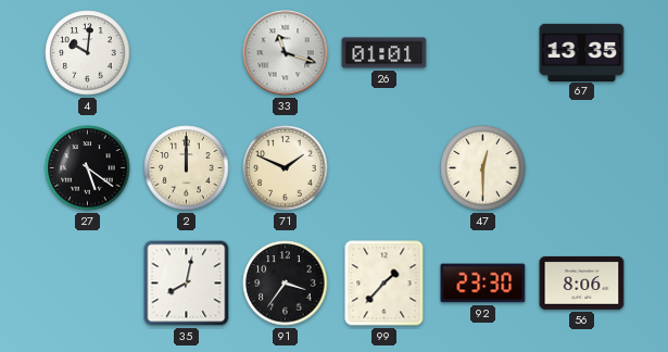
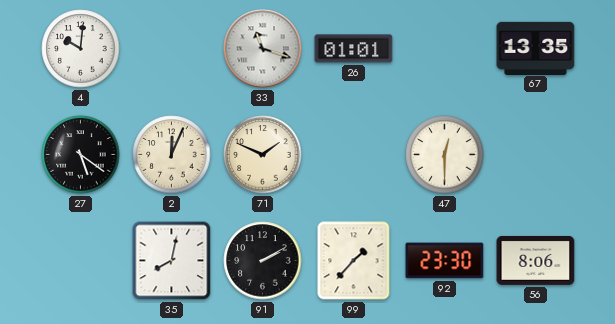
2: 12:00 -> 12:04
91: 3:36 -> 2:10
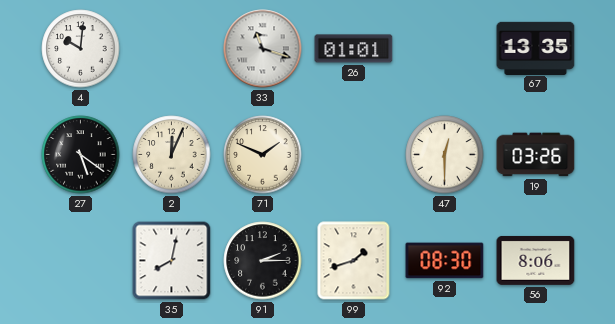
19: none -> 03:26
91: 2:10 -> 2:15
99: 1:37 -> 1:42
92: 23:30 -> 08:30
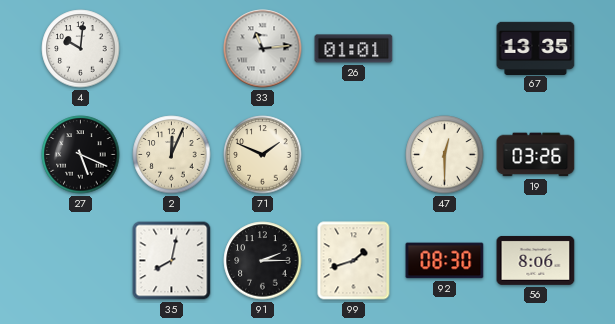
33: 11:18 -> 11:14
27: 5:21 -> 5:19
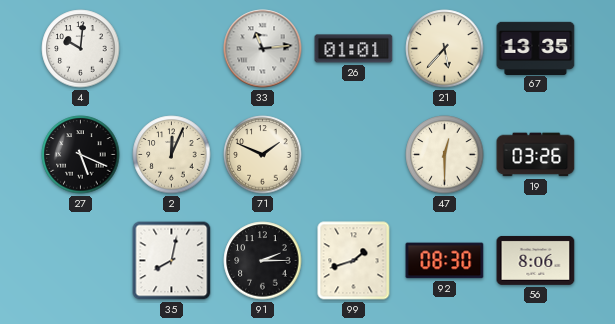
21: none -> 5:37
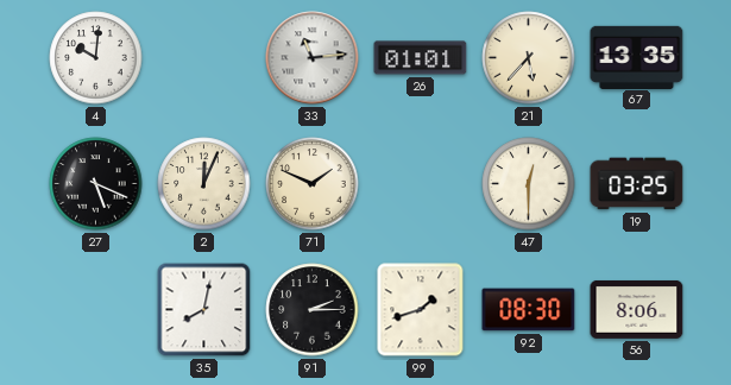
19: 03:26 -> 03:25
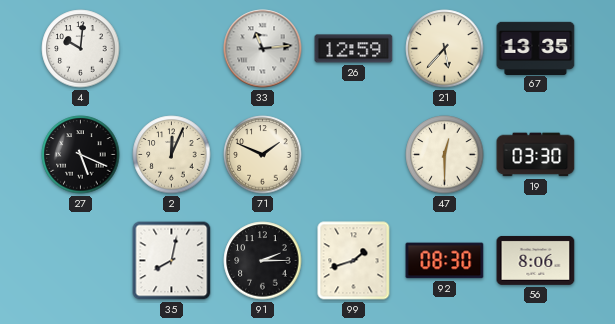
26: 01:01 -> 12:59
19: 03:25 -> 03:30
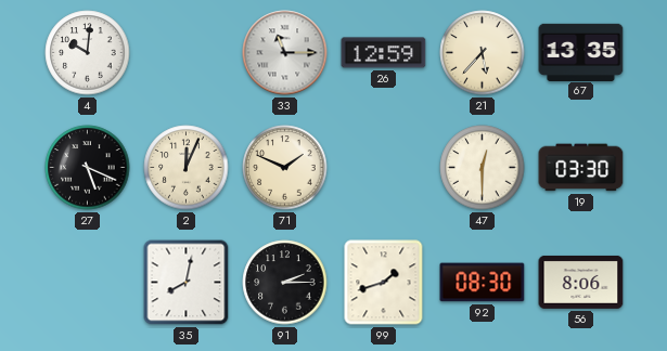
33: 11:14 -> 11:15
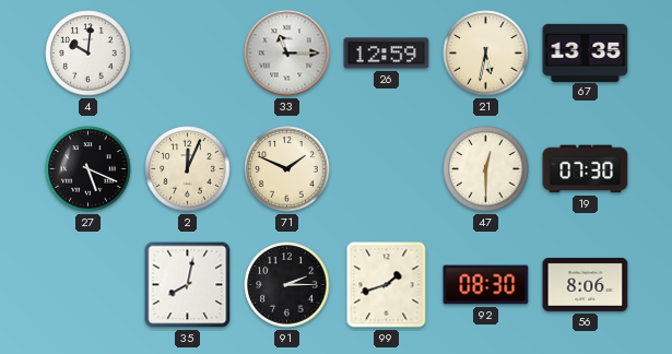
21: 5:37 -> 5:32
19: 03:30 -> 07:30
